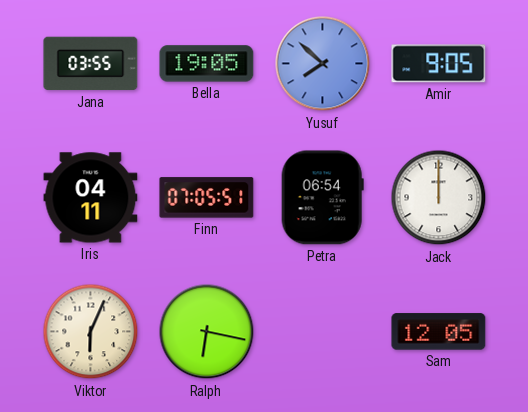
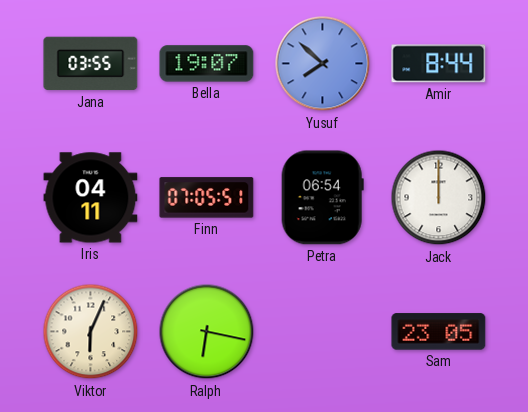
Bella: 19:05 -> 19:07
Amir: 9:05 -> 8:44
Sam: 12:05 -> 23:05
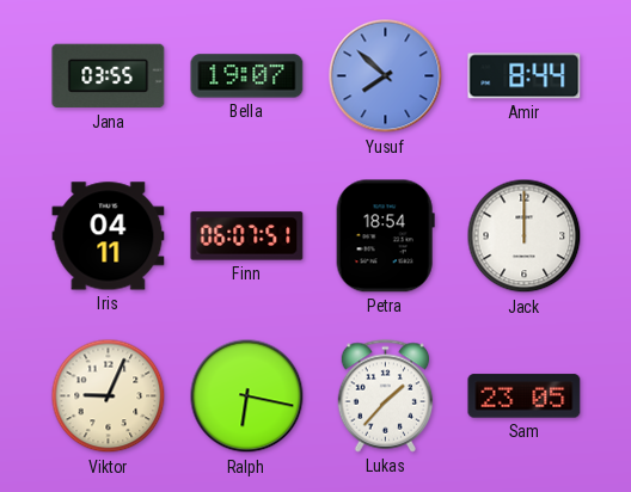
Finn: 07:05 -> 06:07
Petra: 06:54 -> 18:54
Viktor: 6:04 -> 9:04
Lukas: none -> 1:37
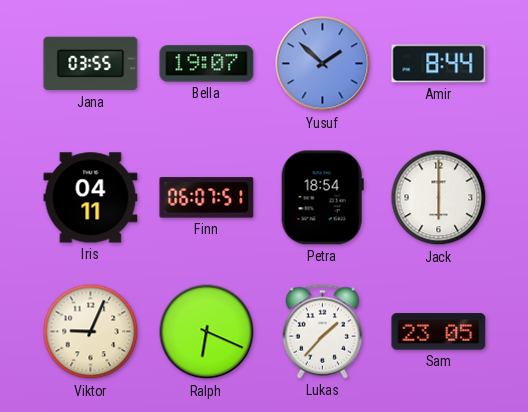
Yusuf: 7:52 -> 1:52
Jack: 12:00 -> 6:00
Ralph: 6:17 -> 6:19
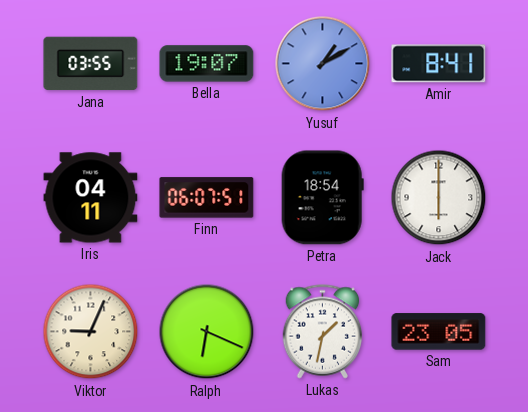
Yusuf: 1:52 -> 1:10
Amir: 8:44 -> 8:41
Lukas: 1:37 -> 1:32
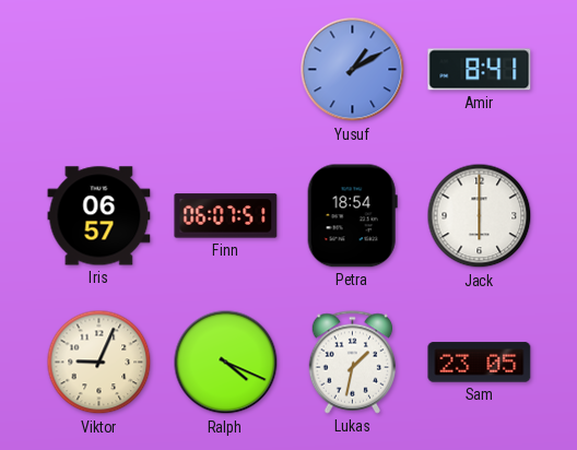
Jana: 03:55 -> none
Bella: 19:07 -> none
Iris: 04:11 -> 06:57
Ralph: 6:19 -> 4:19
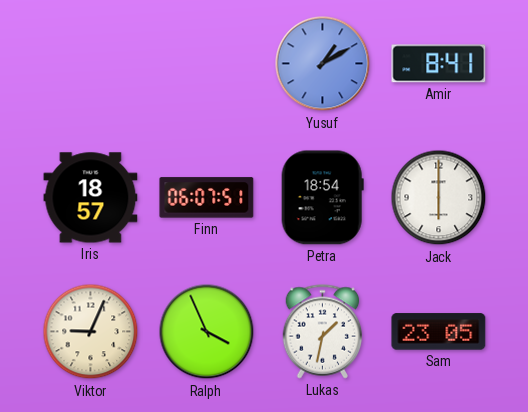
Iris: 06:57 -> 18:57
Ralph: 4:19 -> 3:56
